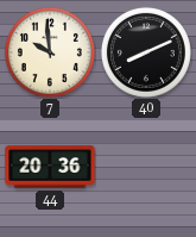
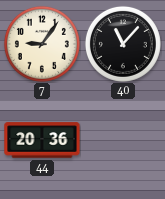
7: 9:59 -> 9:06
40: 8:11 -> 11:07
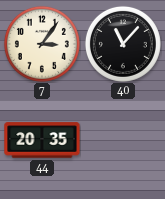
7: 9:06 -> 3:06
44: 20:36 -> 20:35
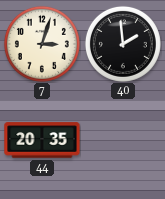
7: 3:06 -> 3:03
40: 11:07 -> 1:59
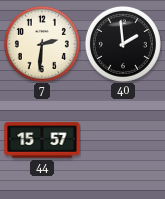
7: 3:03 -> 2:31
44: 20:35 -> 15:57
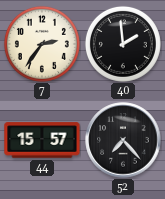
7: 2:31 -> 2:36
52: none -> 7:23
